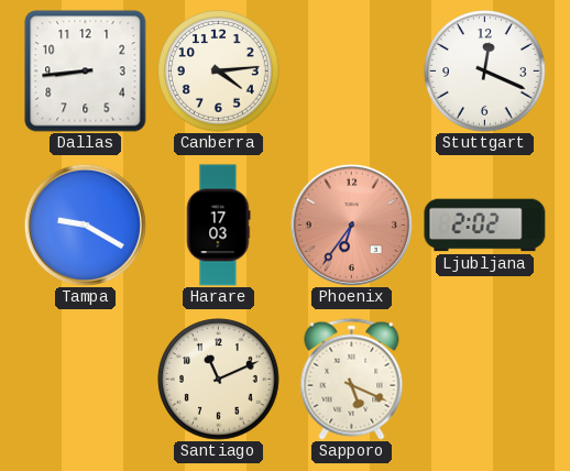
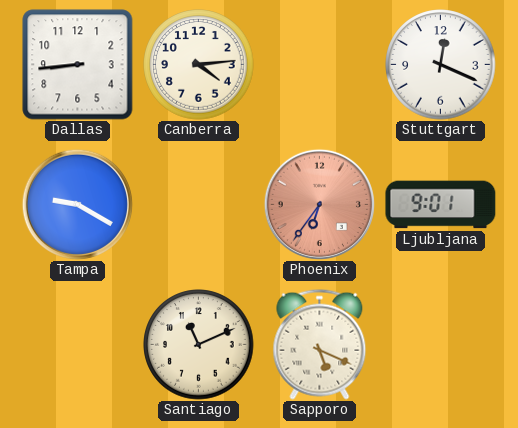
Harare: 17:03 -> none
Ljubljana: 2:02 -> 9:01
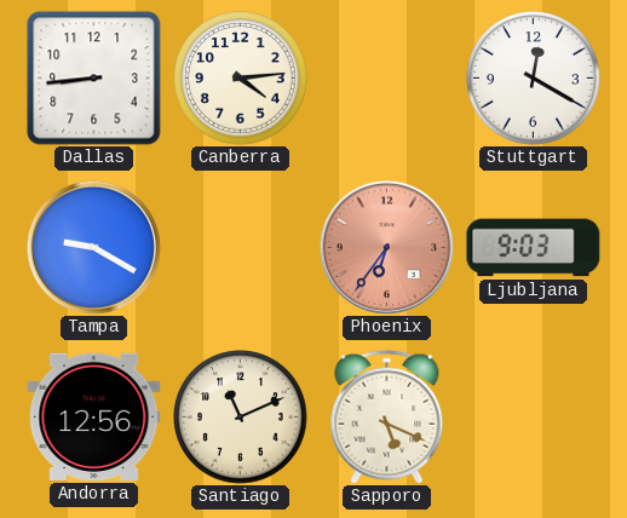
Stuttgart: 12:19 -> 12:20
Ljubljana: 9:01 -> 9:03
Andorra: none -> 12:56
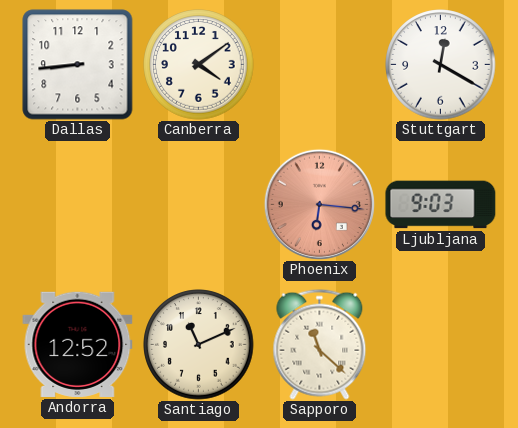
Canberra: 4:14 -> 4:09
Tampa: 9:20 -> none
Phoenix: 6:36 -> 6:16
Andorra: 12:56 -> 12:52
Sapporo: 5:19 -> 11:22
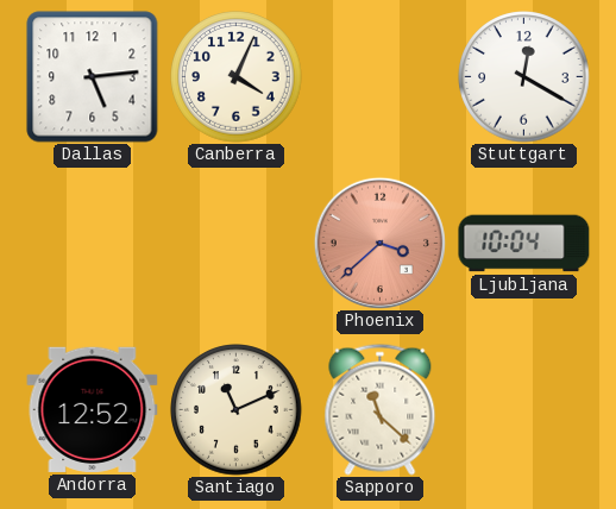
Dallas: 8:44 -> 5:14
Canberra: 4:09 -> 4:04
Phoenix: 6:16 -> 3:38
Ljubljana: 9:03 -> 10:04
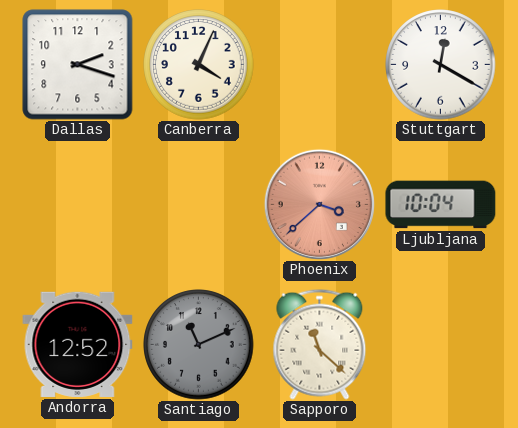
Dallas: 5:14 -> 2:18
Santiago dial: cream -> grey
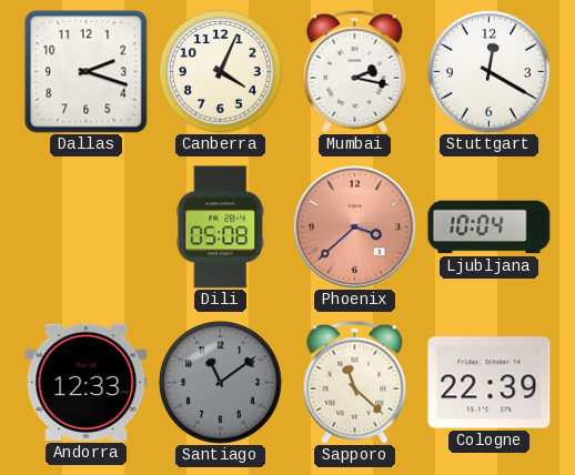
Mumbai: none -> 2:17
Dili: none -> 05:08
Andorra: 12:52 -> 12:33
Santiago: 11:11 -> 11:09
Cologne: none -> 22:39
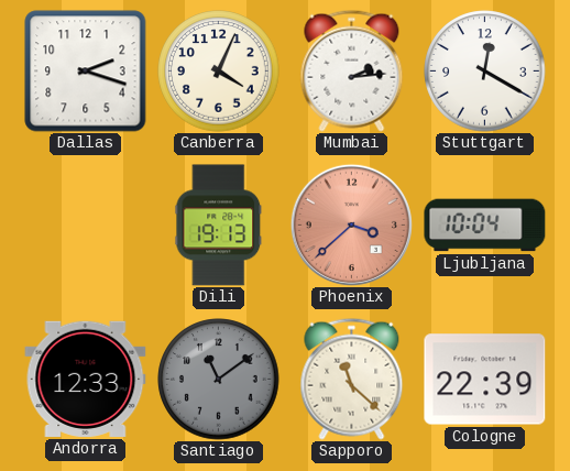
Mumbai: 2:17 -> 2:14
Dili: 05:08 -> 19:13
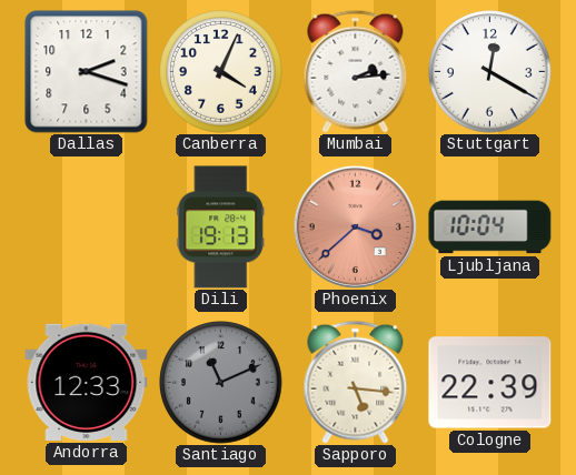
Santiago: 11:09 -> 11:11
Sapporo: 11:22 -> 5:16
